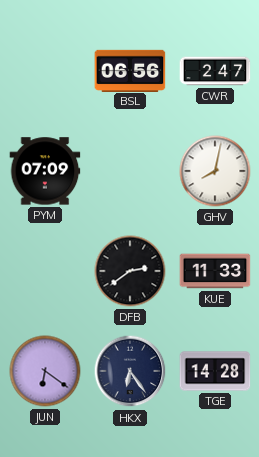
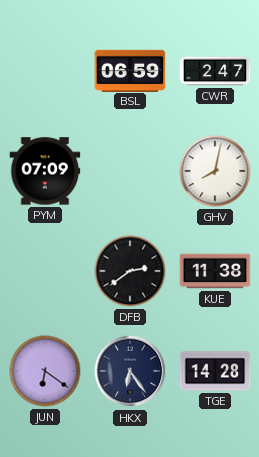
BSL: 06:56 -> 06:59
KUE: 11:33 -> 11:38
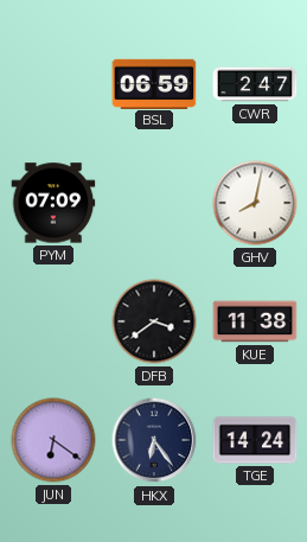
DFB: 2:39 -> 3:39
TGE: 14:28 -> 14:24
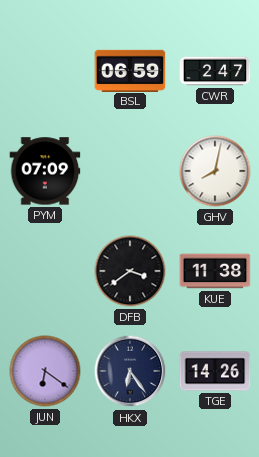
TGE: 14:24 -> 14:26
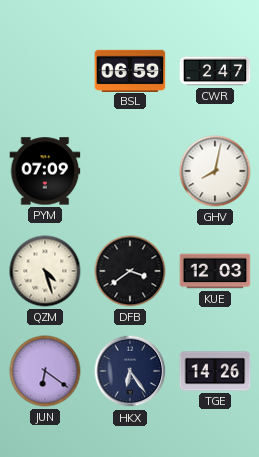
QZM: none -> 4:27
KUE: 11:38 -> 12:03
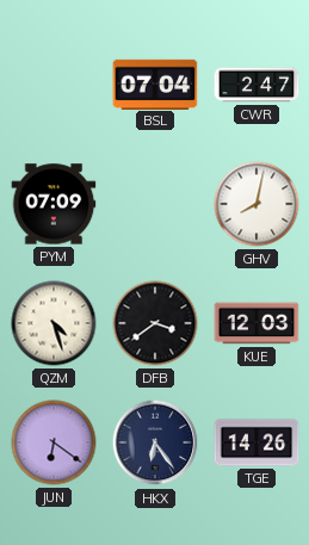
BSL: 06:59 -> 07:04
